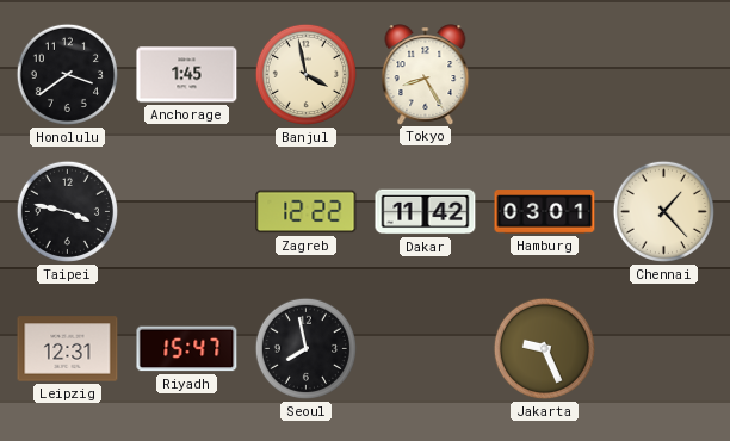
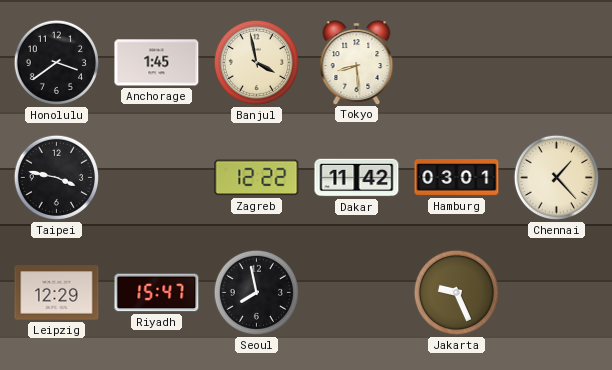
Tokyo: 8:25 -> 8:29
Leipzig: 12:31 -> 12:29
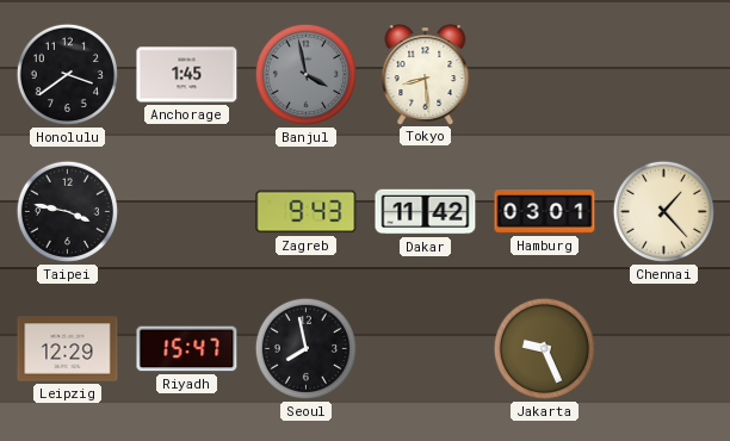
Banjul dial: cream -> grey
Zagreb: 12:22 -> 9:43
